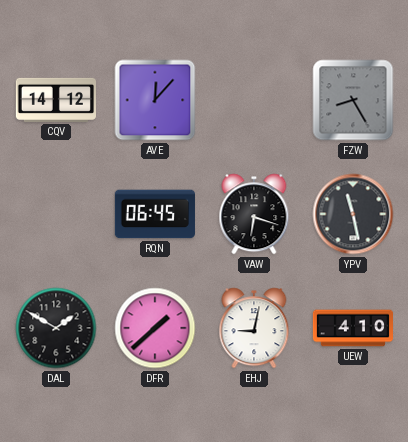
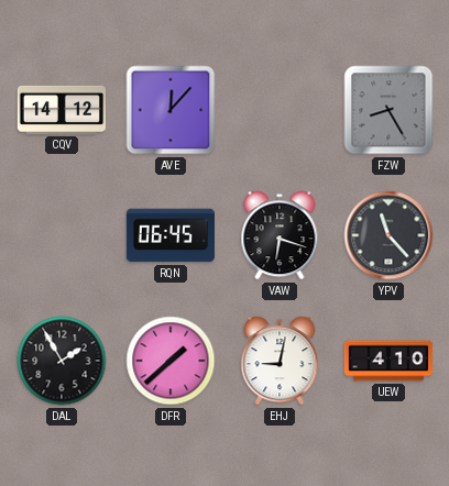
YPV: 11:28 -> 11:23
DAL: 1:50 -> 1:55
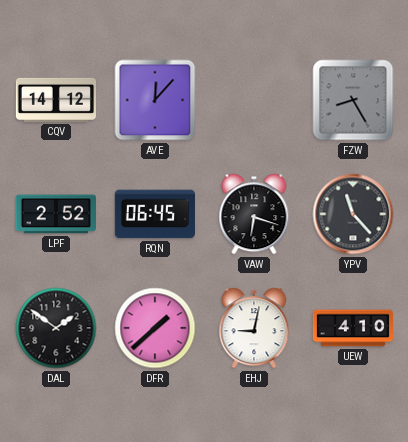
LPF: none -> 2:52
DAL: 1:55 -> 1:51
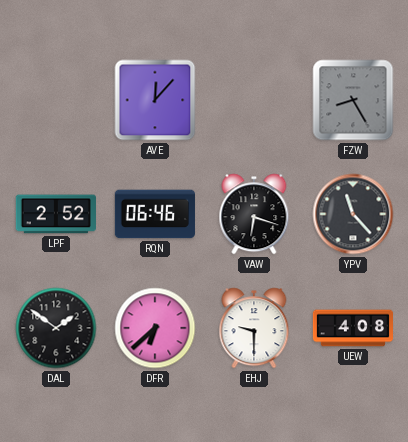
CQV: 14:12 -> none
RQN: 06:45 -> 06:46
DFR: 1:38 -> 6:38
EHJ: 9:02 -> 9:30
UEW: 4:10 -> 4:08
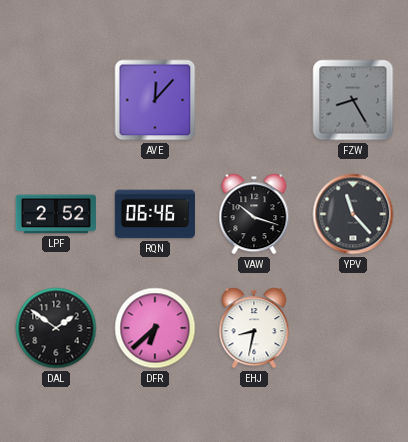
VAW: 6:18 -> 10:18
EHJ: 9:30 -> 8:32
UEW: 4:08 -> none
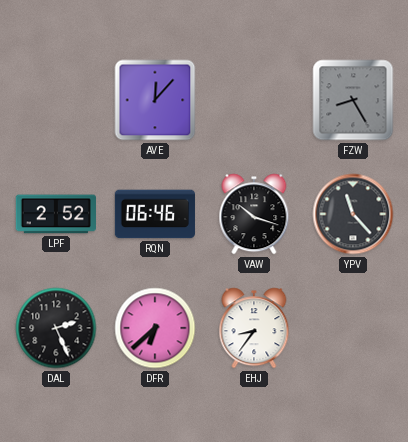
DAL: 1:51 -> 2:26
EHJ: 8:32 -> 8:36
